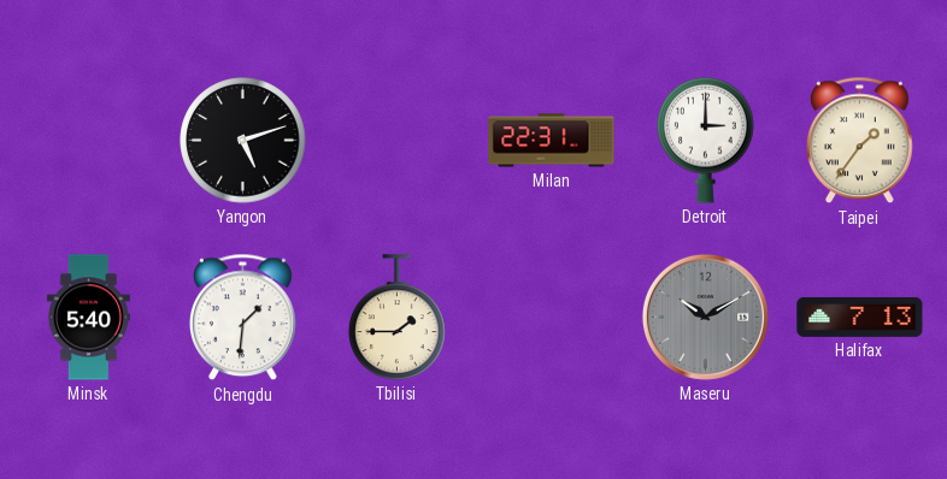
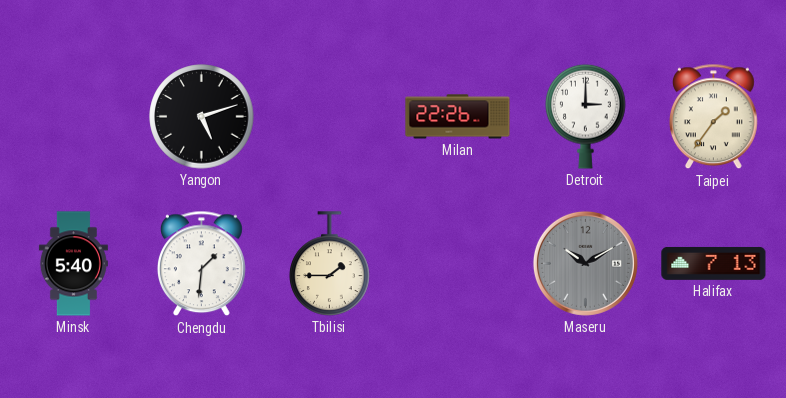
Milan: 22:31 -> 22:26
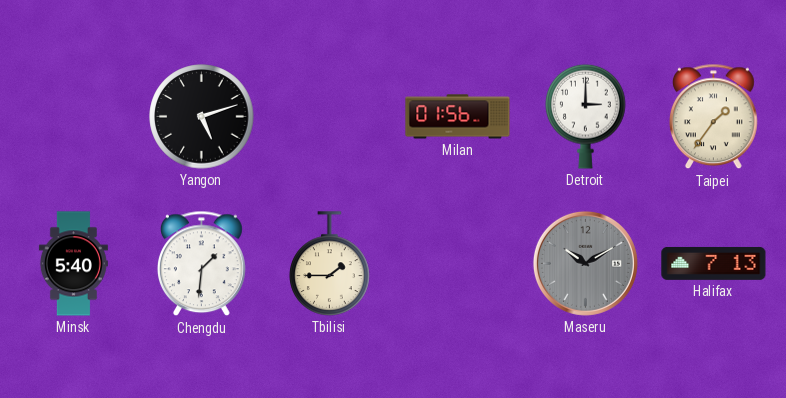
Milan: 22:26 -> 01:56
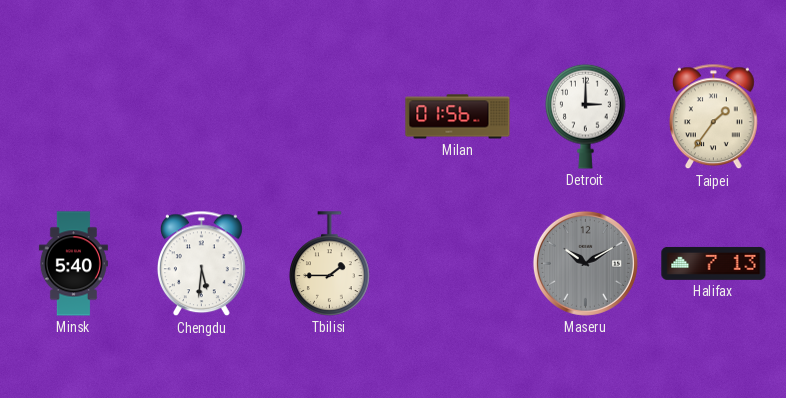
Yangon: 5:12 -> none
Chengdu: 1:31 -> 5:31
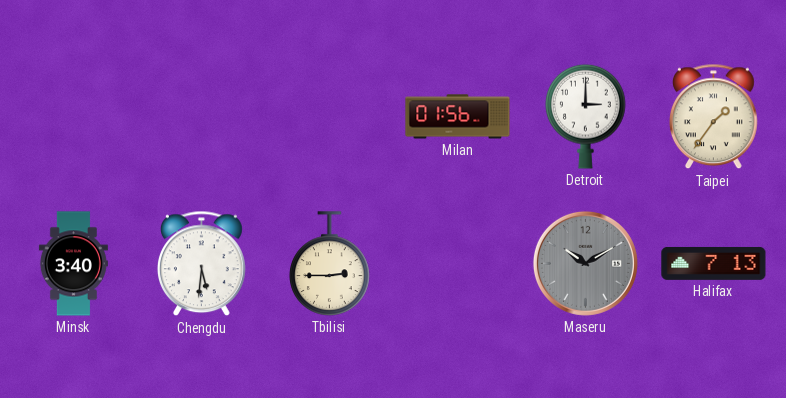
Minsk: 5:40 -> 3:40
Tbilisi: 1:45 -> 2:45
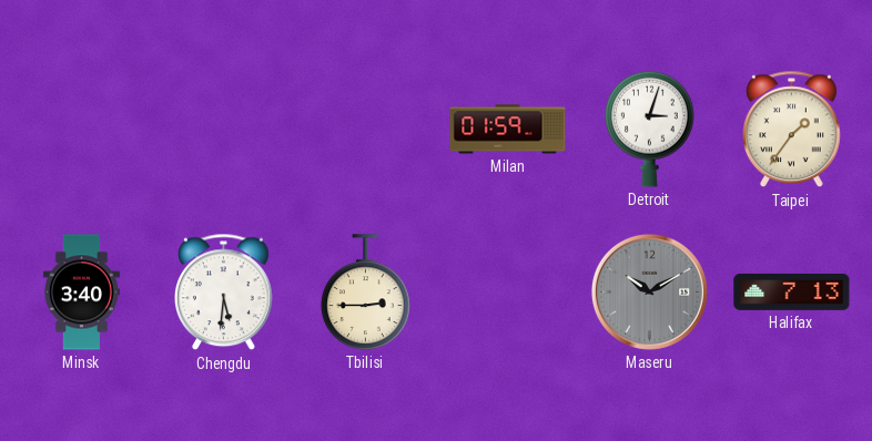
Milan: 01:56 -> 01:59
Detroit: 3:00 -> 3:03
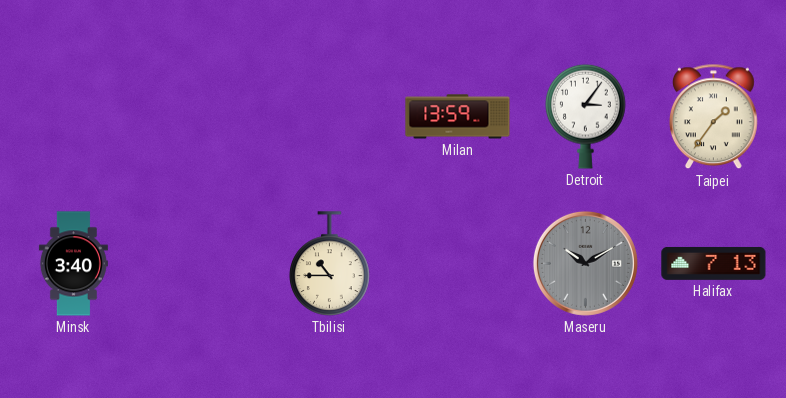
Milan: 01:59 -> 13:59
Detroit: 3:03 -> 3:06
Chengdu: 5:31 -> none
Tbilisi: 2:45 -> 10:45
